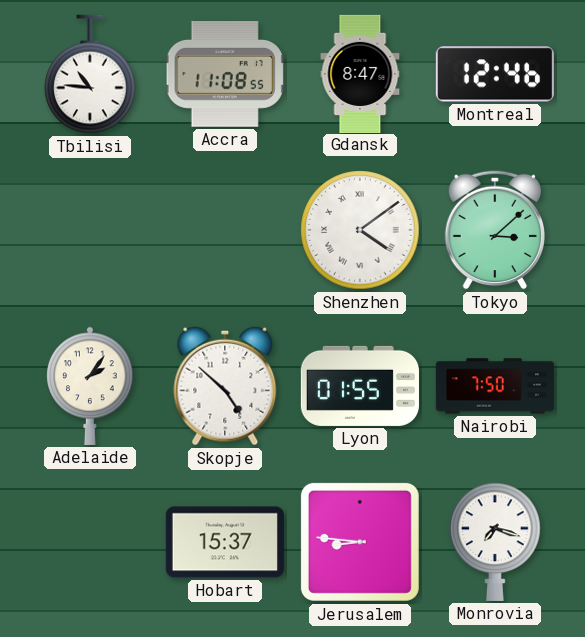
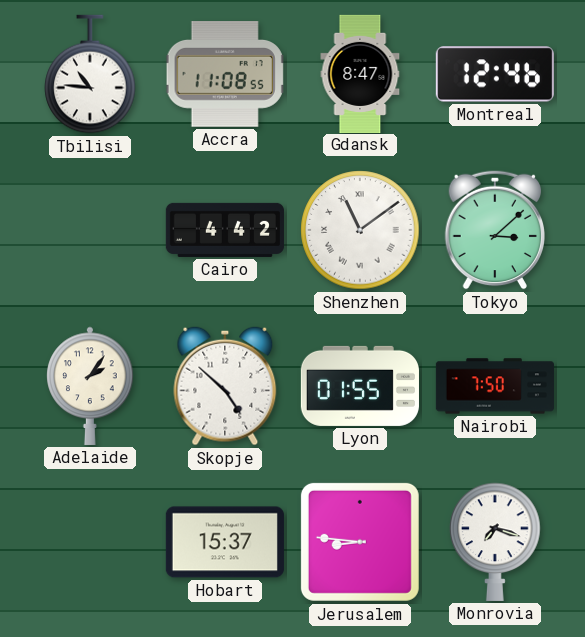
Cairo: none -> 4:42
Shenzhen: 4:09 -> 11:09
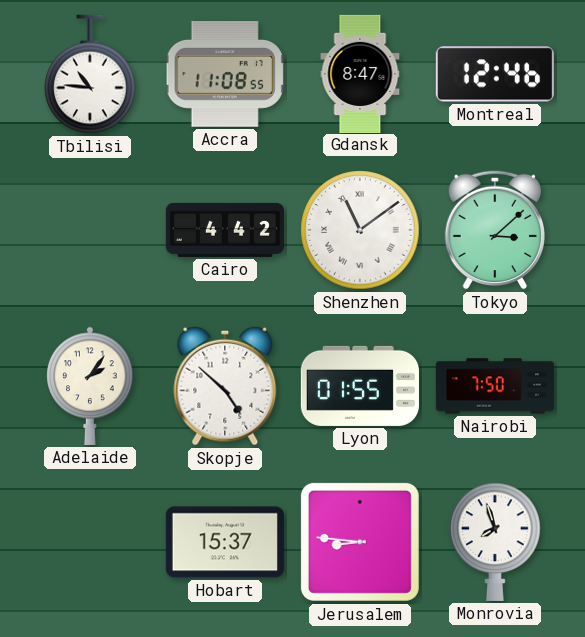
Monrovia: 7:18 -> 7:57
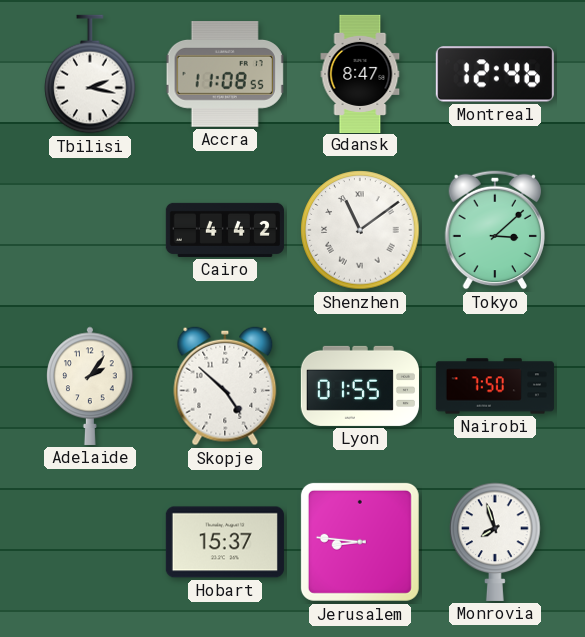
Tbilisi: 10:46 -> 2:17
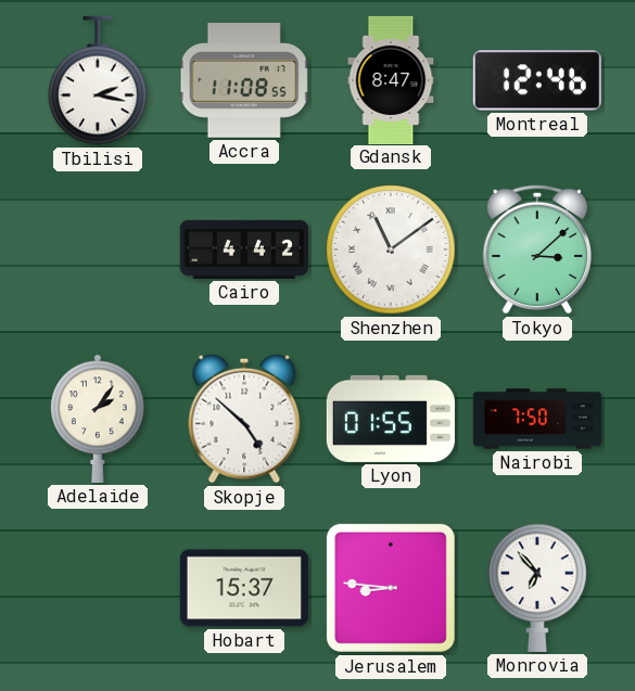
Monrovia: 7:57 -> 6:53
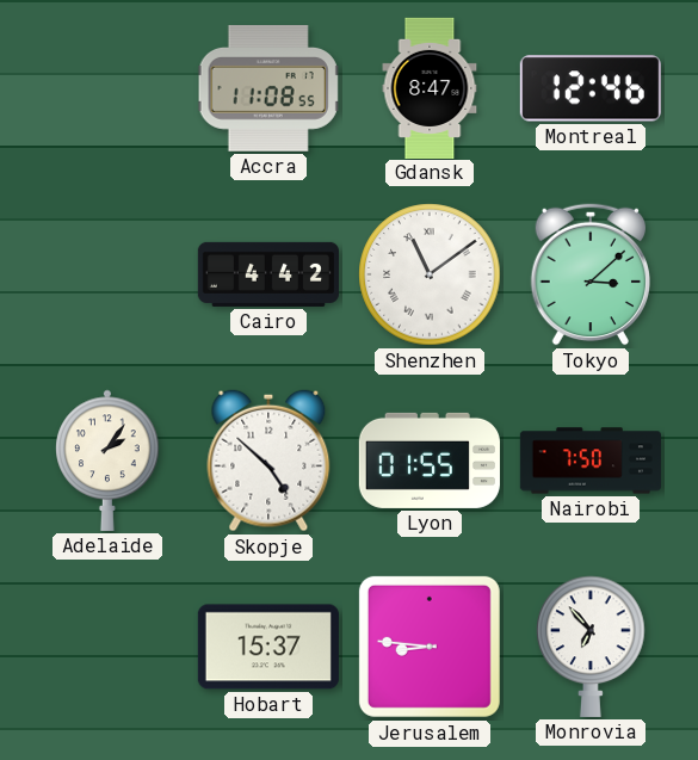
Tbilisi: 2:17 -> none
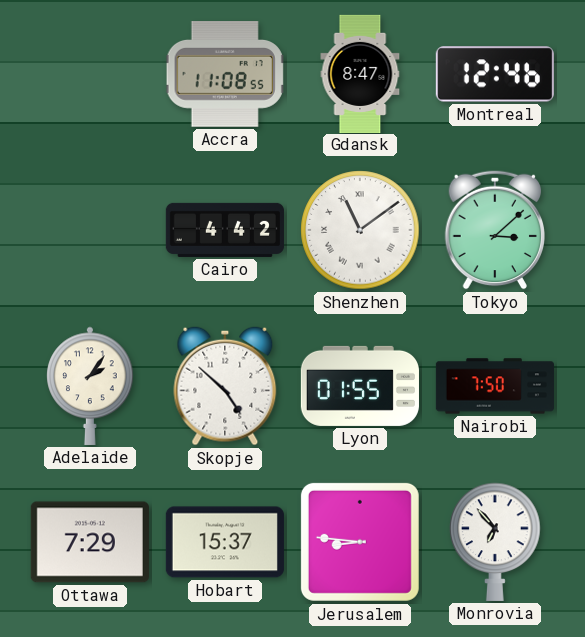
Ottawa: none -> 7:29
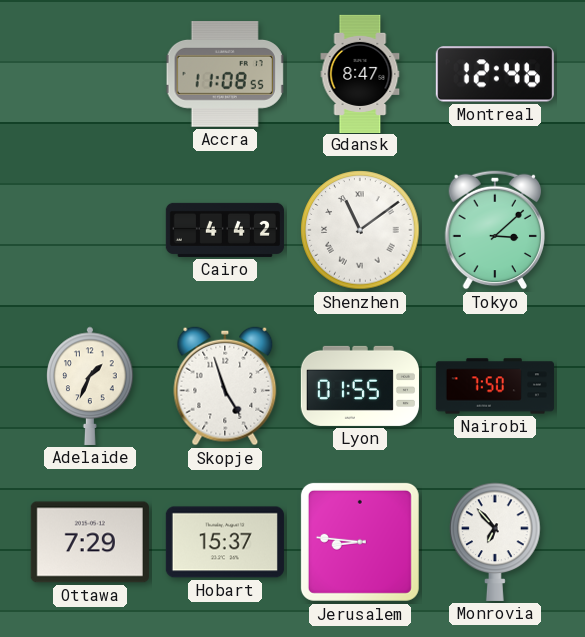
Adelaide: 2:06 -> 1:34
Skopje: 4:52 -> 4:57
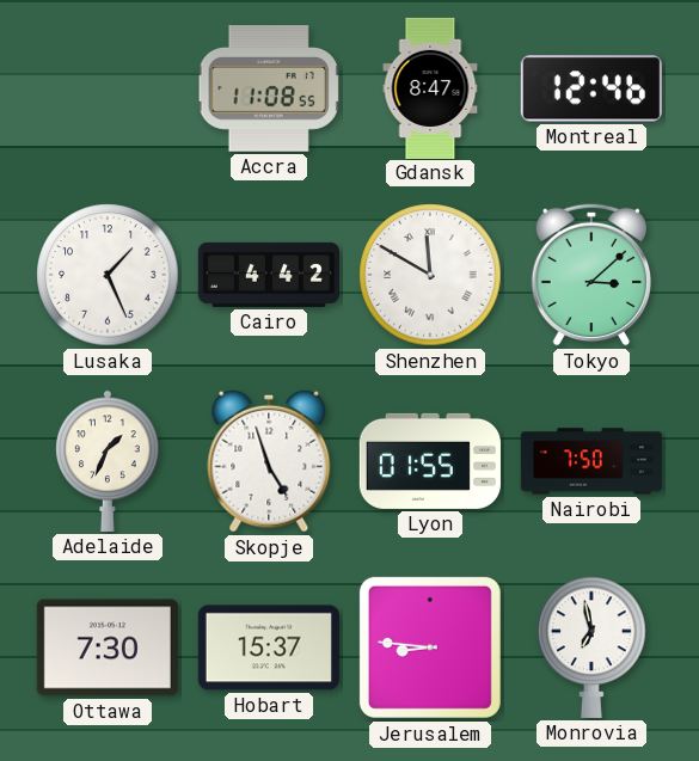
Lusaka: none -> 1:26
Shenzhen: 11:09 -> 11:50
Ottawa: 7:29 -> 7:30
Monrovia: 6:53 -> 6:58
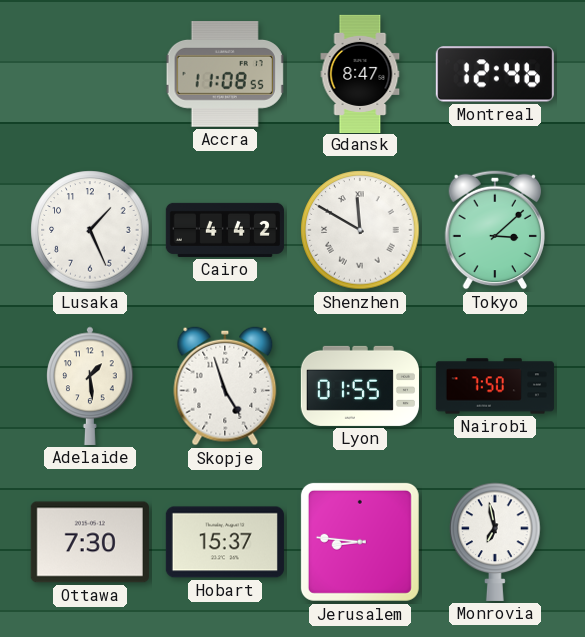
Adelaide: 1:34 -> 1:29
